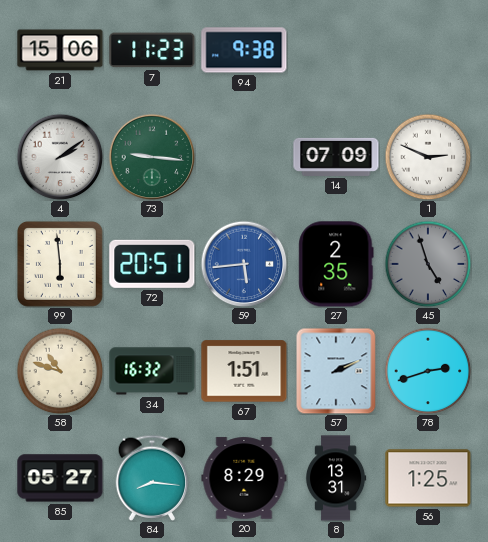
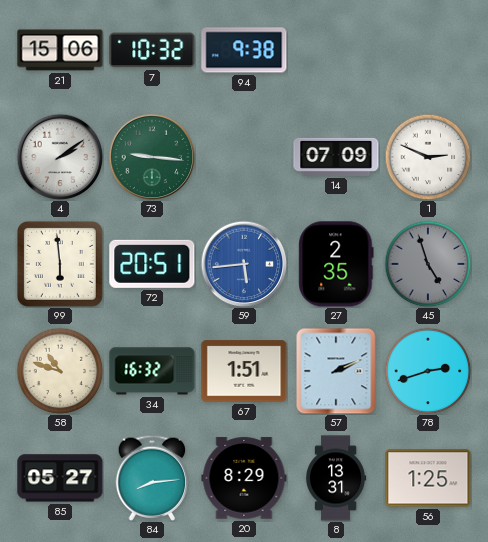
7: 11:23 -> 10:32
84: 8:16 -> 8:14
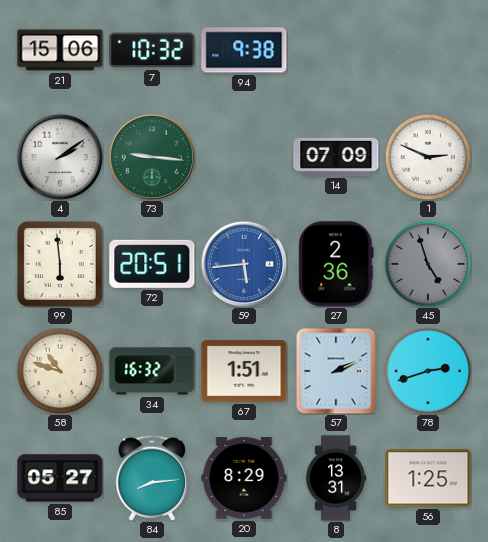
27: 2:35 -> 2:36
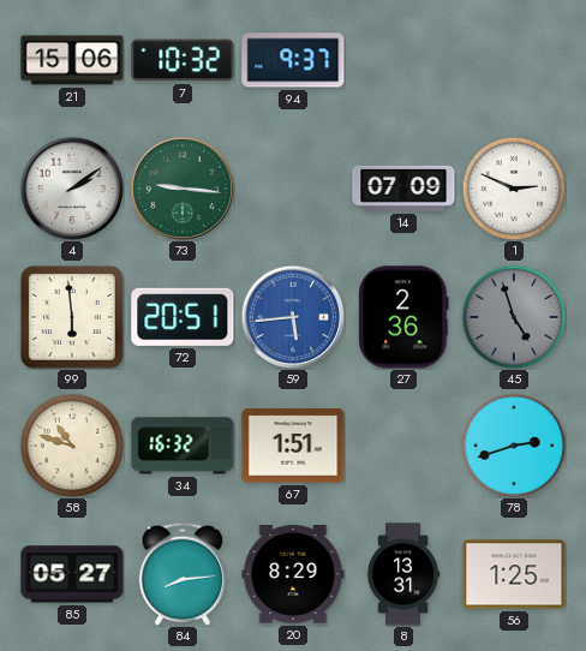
94: 9:38 -> 9:37
57: 2:11 -> none
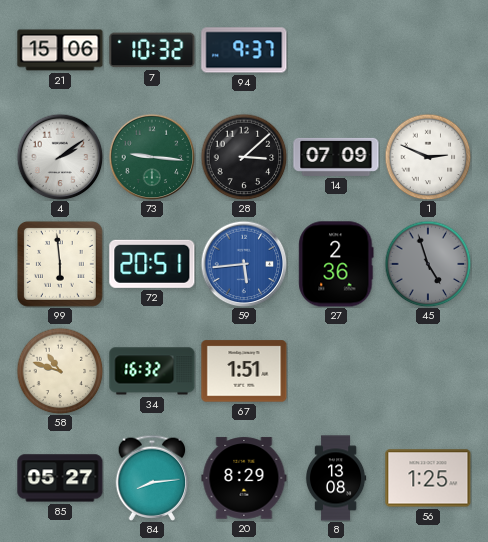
28: none -> 3:08
78: 2:42 -> none
8: 13:31 -> 13:08
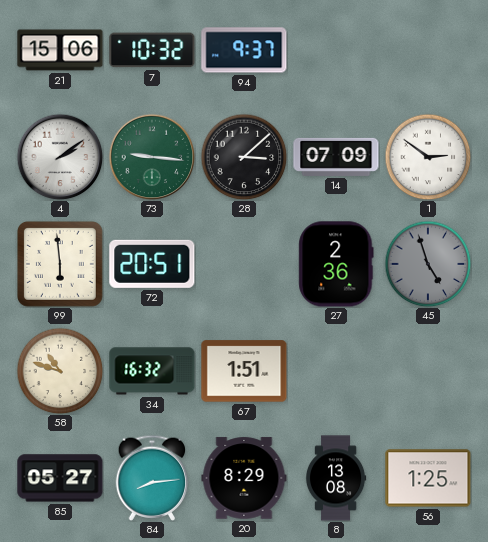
1: 2:49 -> 2:51
59: 5:44 -> none
